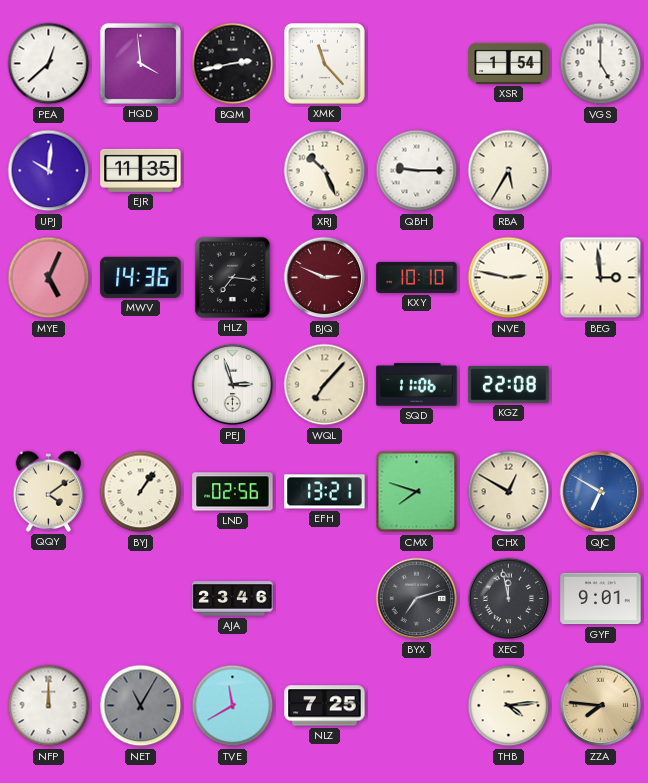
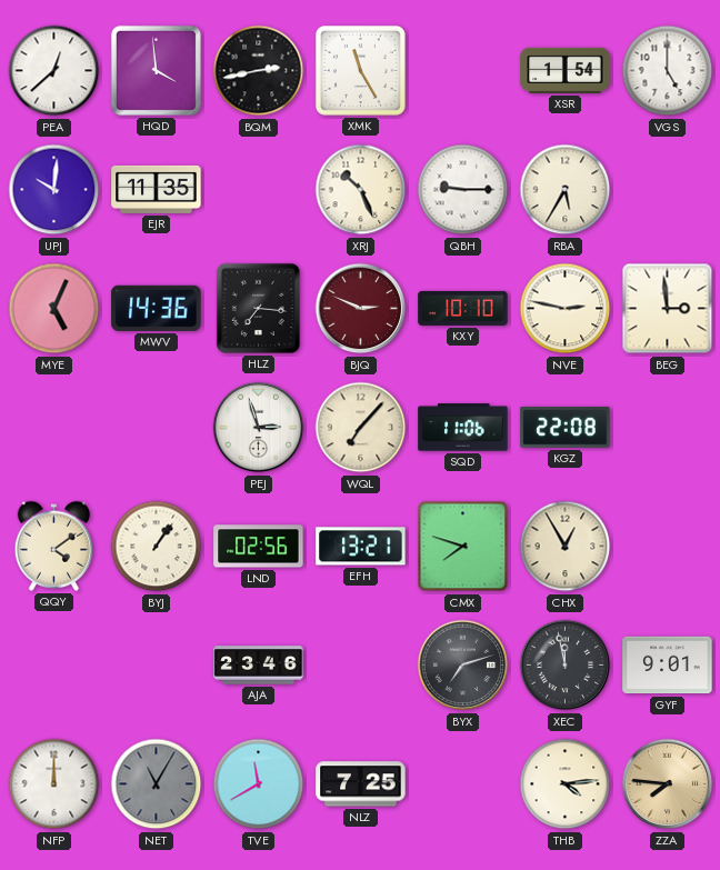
XMK: 11:23 -> 11:25
CHX: 12:50 -> 12:55
QJC: 6:50 -> none
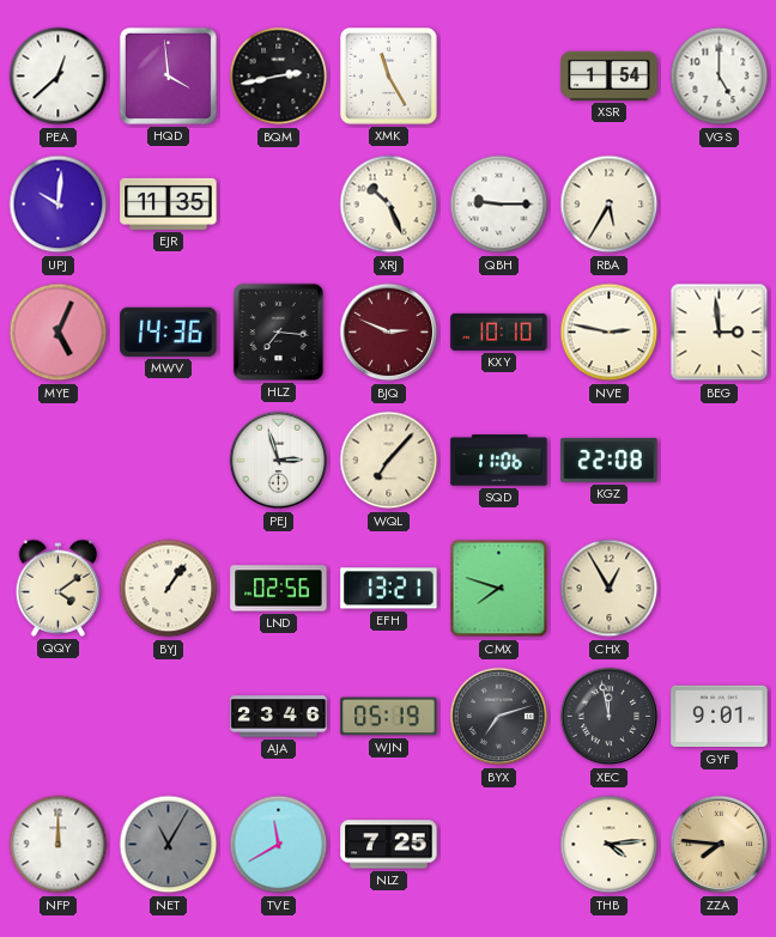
WJN: none -> 05:19
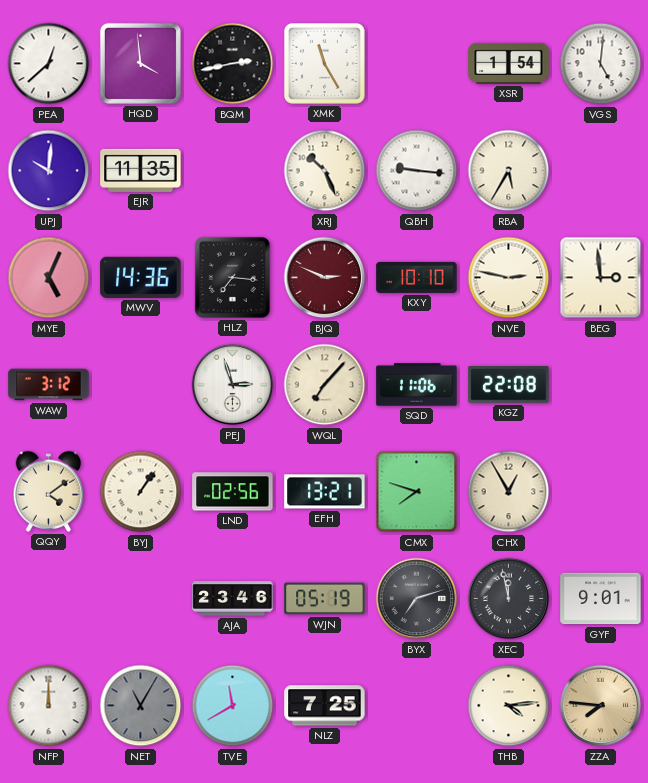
VGS: 5:00 -> 5:01
QBH: 9:15 -> 9:16
WAW: none -> 3:12
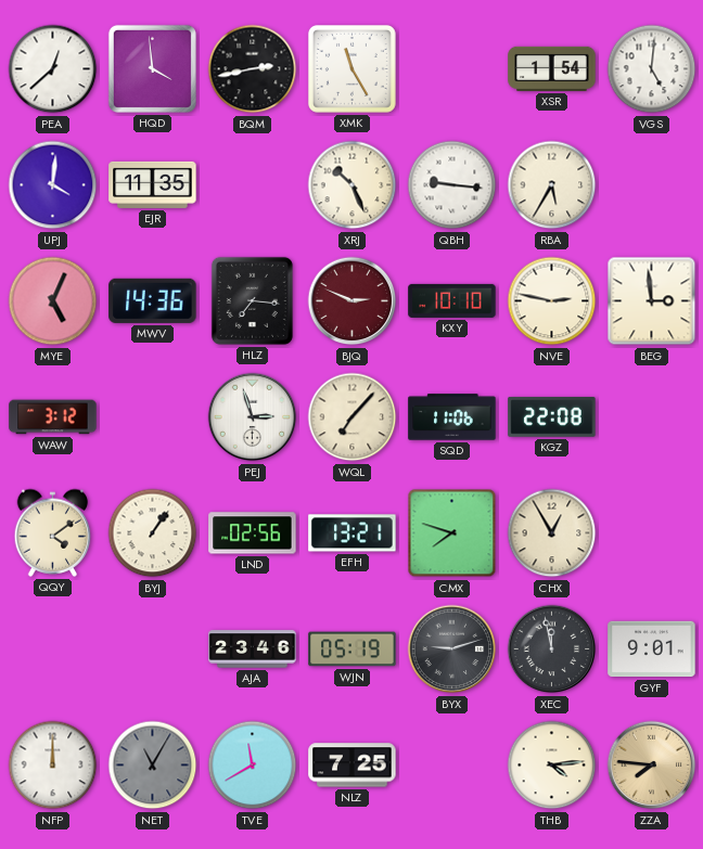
UPJ: 10:01 -> 4:01
BYX: 7:12 -> 9:12
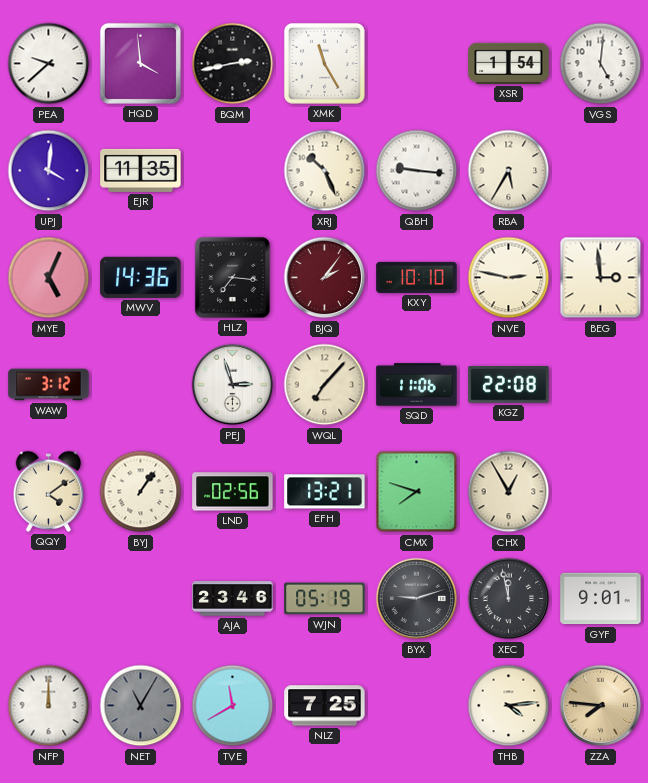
PEA: 12:38 -> 9:38
BJQ: 2:49 -> 2:06
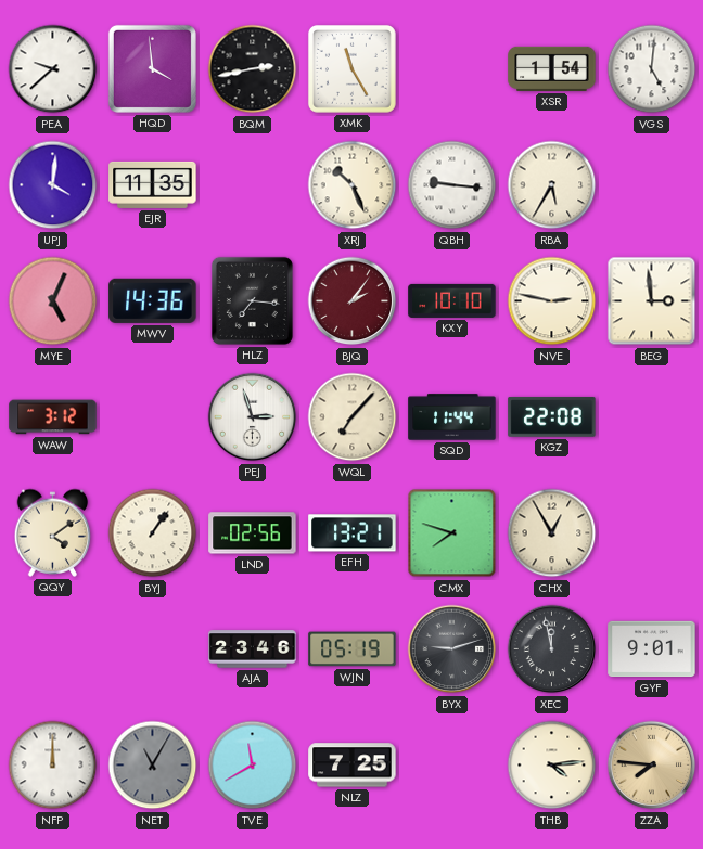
SQD: 11:06 -> 11:44
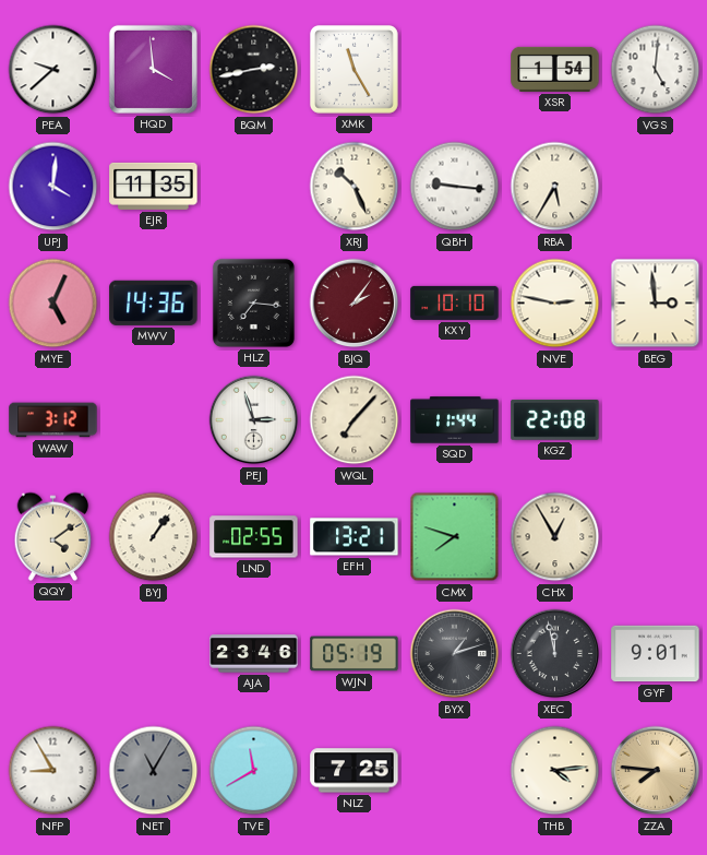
LND: 02:56 -> 02:55
BYX: 9:12 -> 1:12
NFP: 12:00 -> 8:55
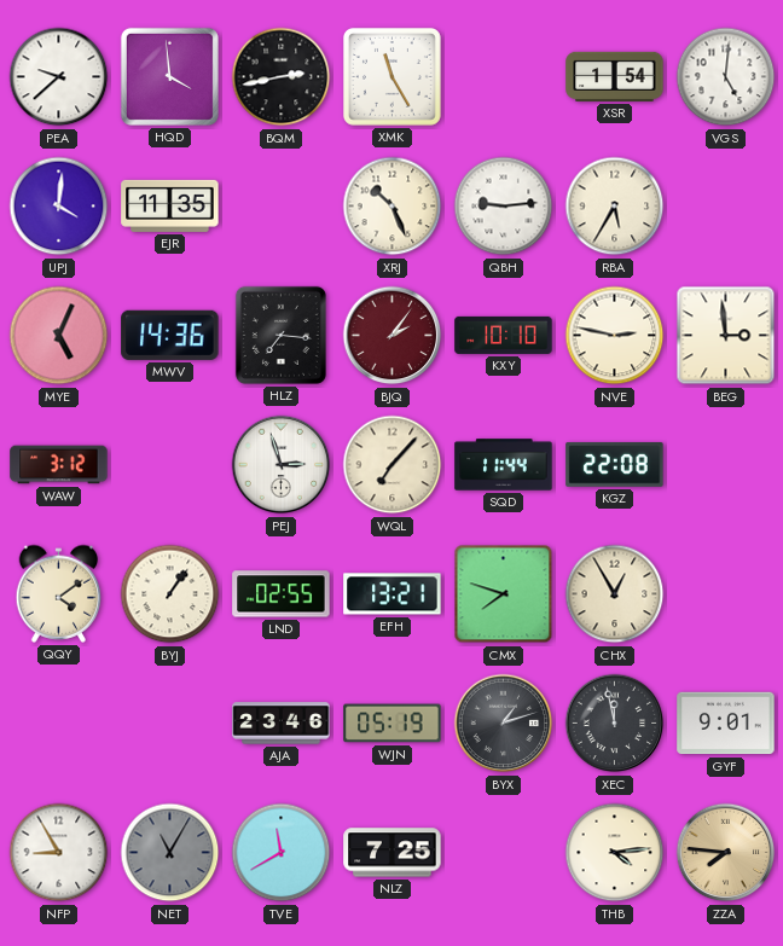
QBH: 9:16 -> 9:14
